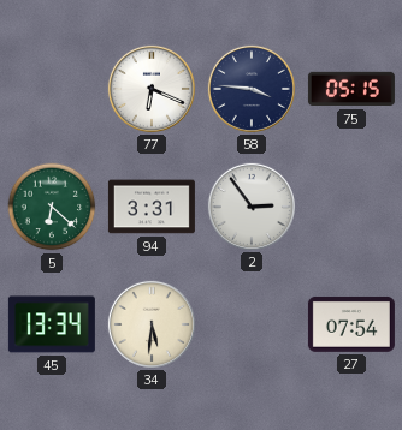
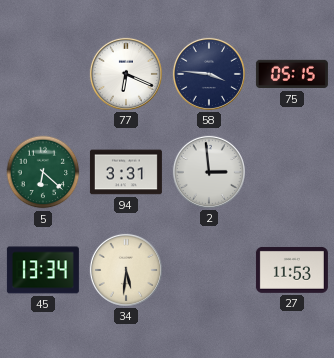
2: 2:54 -> 2:59
27: 07:54 -> 11:53
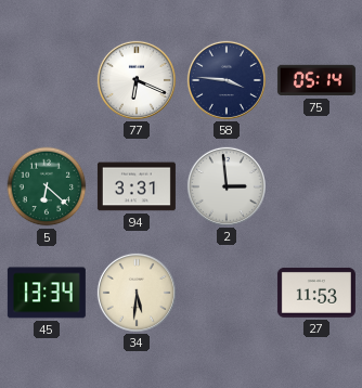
75: 05:15 -> 05:14
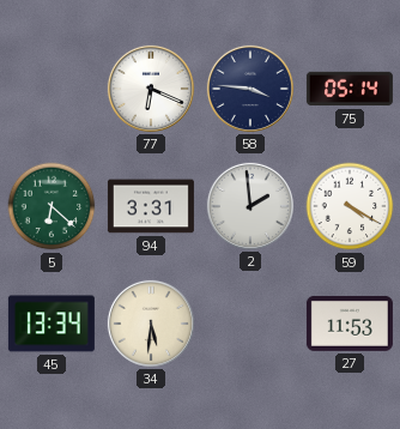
2: 2:59 -> 1:59
59: none -> 4:20
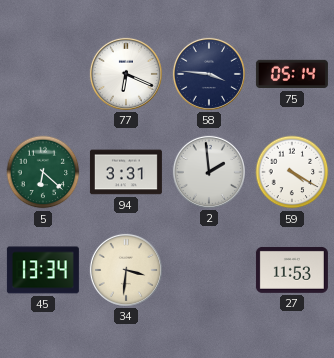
34: 5:31 -> 3:31
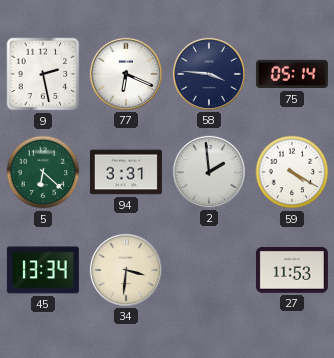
9: none -> 2:28
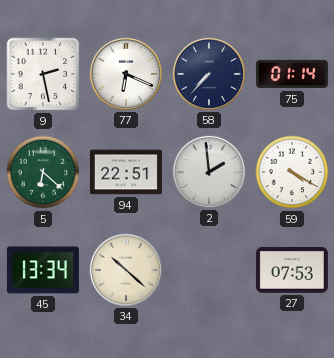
58: 3:46 -> 7:37
75: 05:14 -> 01:14
94: 3:31 -> 22:51
34: 3:31 -> 10:22
27: 11:53 -> 07:53
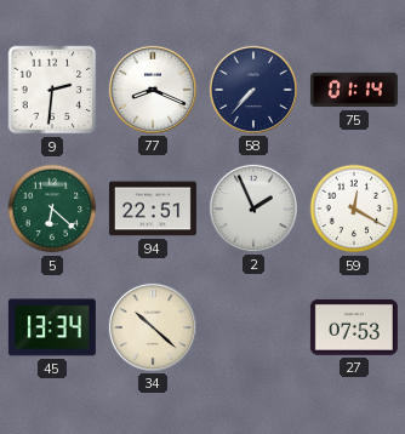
9: 2:28 -> 2:31
77: 6:19 -> 8:19
2: 1:59 -> 1:56
59: 4:20 -> 12:20
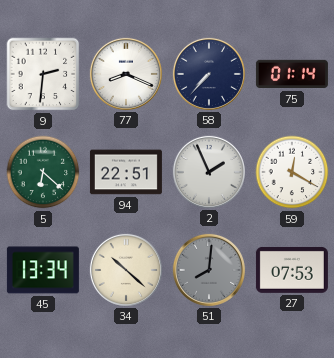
51: none -> 8:01
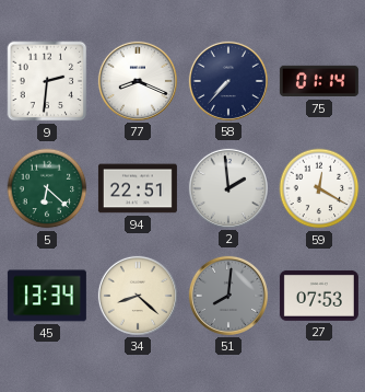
2: 1:56 -> 1:59
34: 10:22 -> 8:22
